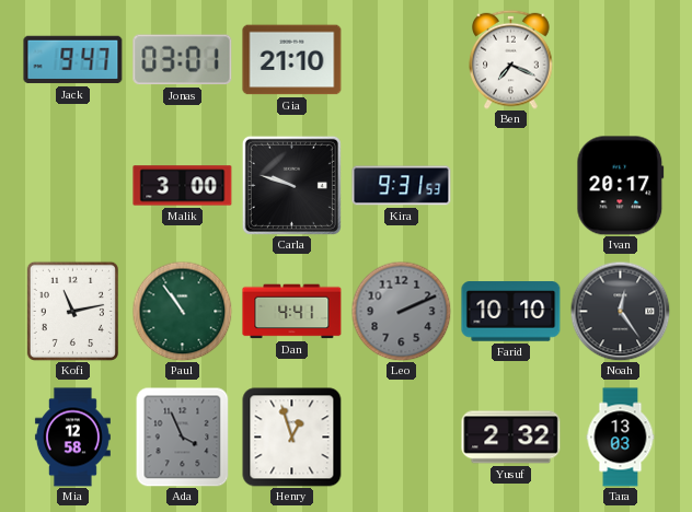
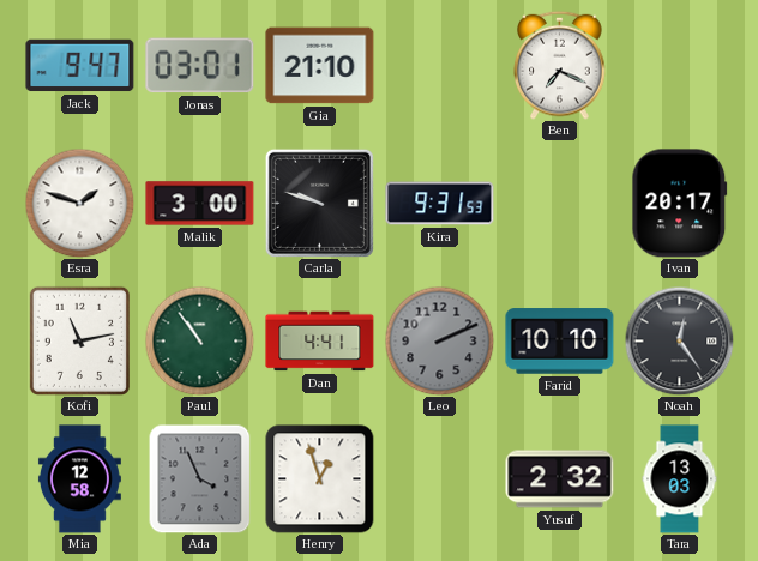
Esra: none -> 1:48
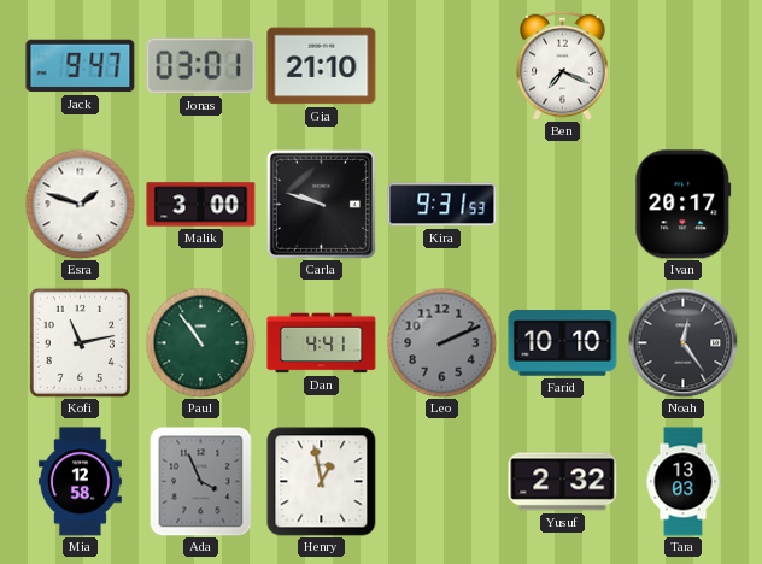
Henry: 12:57 -> 12:58
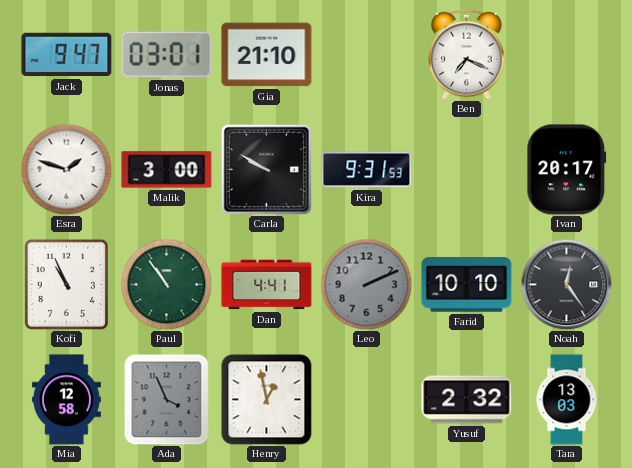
Carla: 9:48 -> 9:50
Kofi: 11:13 -> 10:56
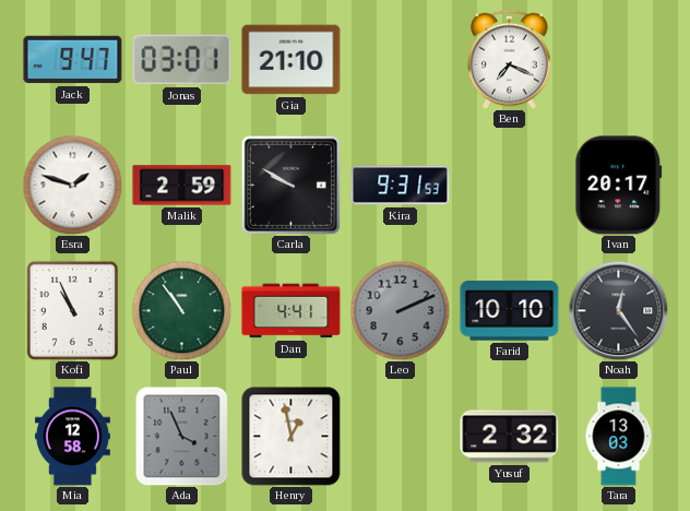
Malik: 3:00 -> 2:59
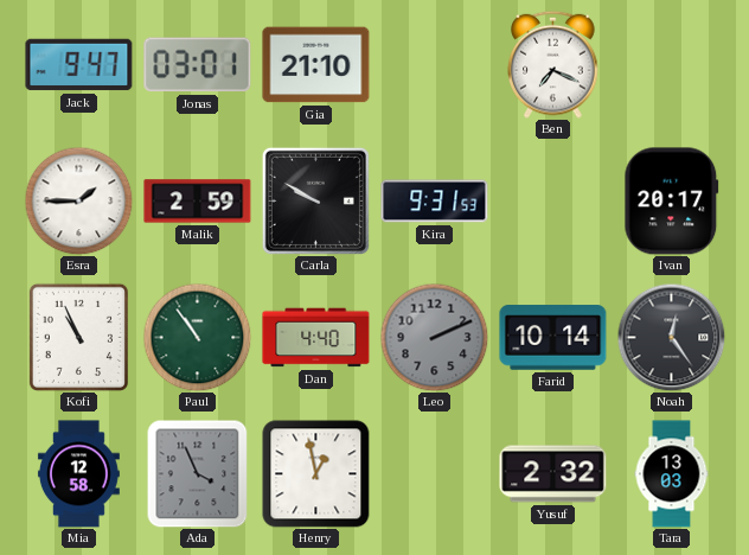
Esra: 1:48 -> 1:45
Dan: 4:41 -> 4:40
Farid: 10:10 -> 10:14
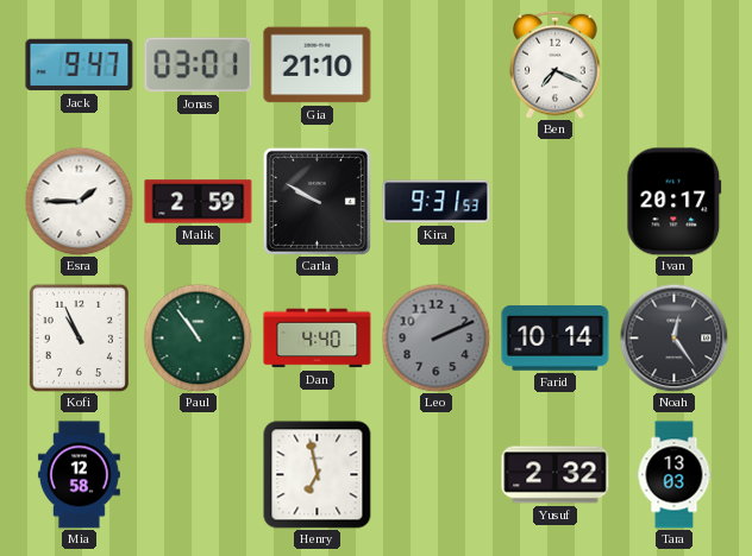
Ada: 3:56 -> none
Henry: 12:58 -> 6:58
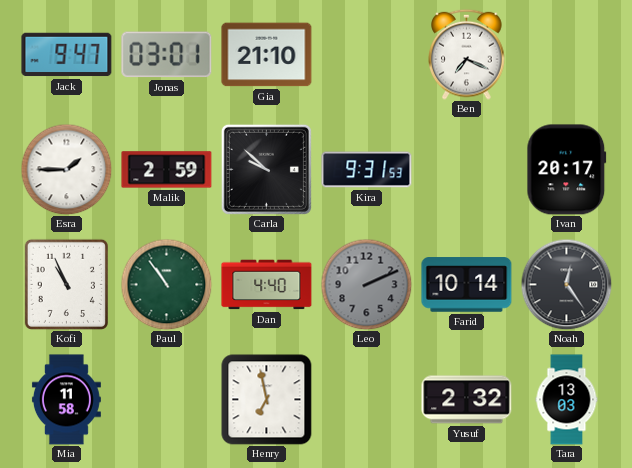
Carla: 9:50 -> 9:52
Mia: 12:58 -> 11:58
